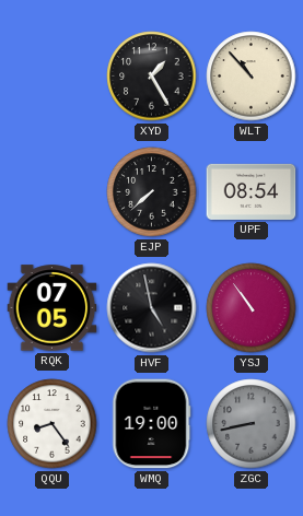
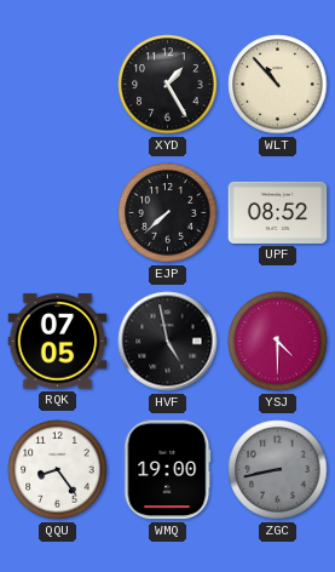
UPF: 08:54 -> 08:52
YSJ: 10:54 -> 4:30
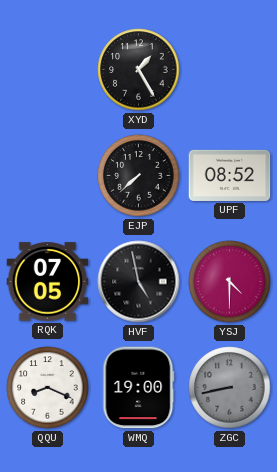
WLT: 10:53 -> none
QQU: 8:24 -> 8:19
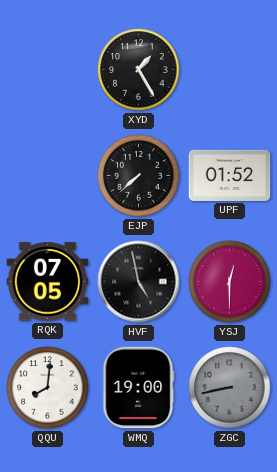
UPF: 08:52 -> 01:52
YSJ: 4:30 -> 12:30
QQU: 8:19 -> 8:01
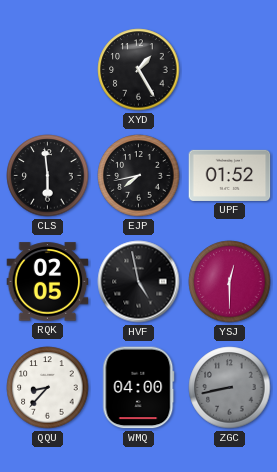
CLS: none -> 5:59
EJP: 7:38 -> 7:43
RQK: 07:05 -> 02:05
QQU: 8:01 -> 8:37
WMQ: 19:00 -> 04:00
